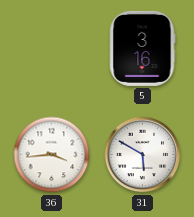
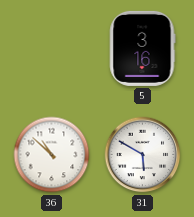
36: 3:44 -> 10:52
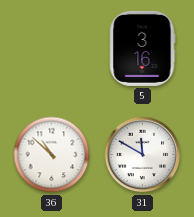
31: 5:50 -> 11:50
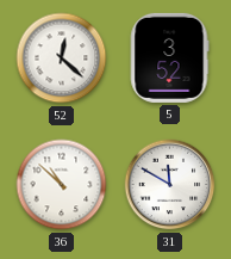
52: none -> 12:22
5: 3:16 -> 3:52
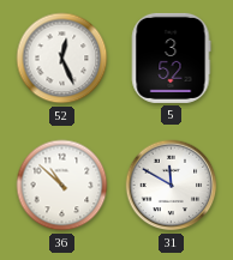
52: 12:22 -> 12:26
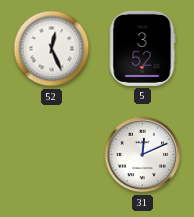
36: 10:52 -> none
31: 11:50 -> 12:11
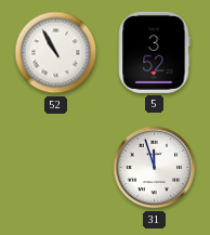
52: 12:26 -> 10:55
31: 12:11 -> 11:57
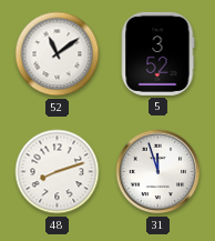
52: 10:55 -> 11:09
48: none -> 8:12
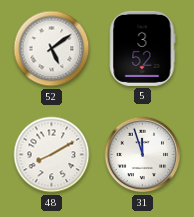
52: 11:09 -> 5:09
48: 8:12 -> 8:10
